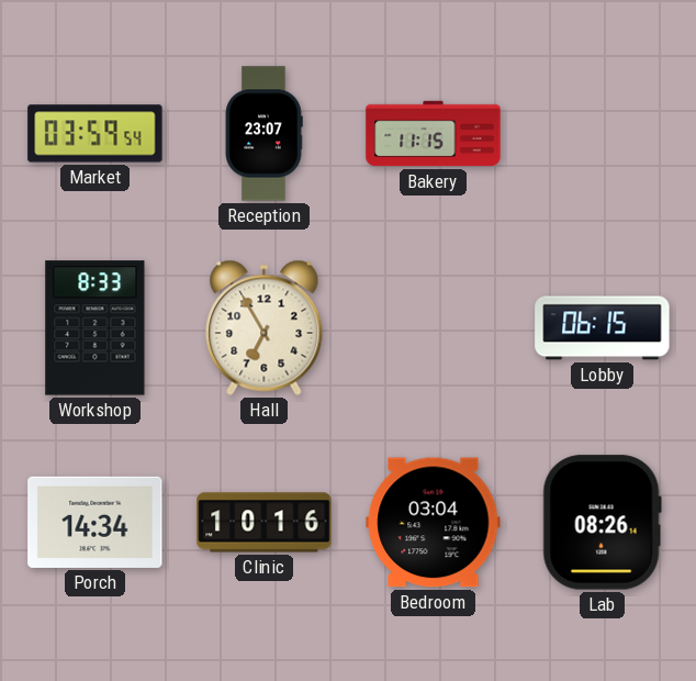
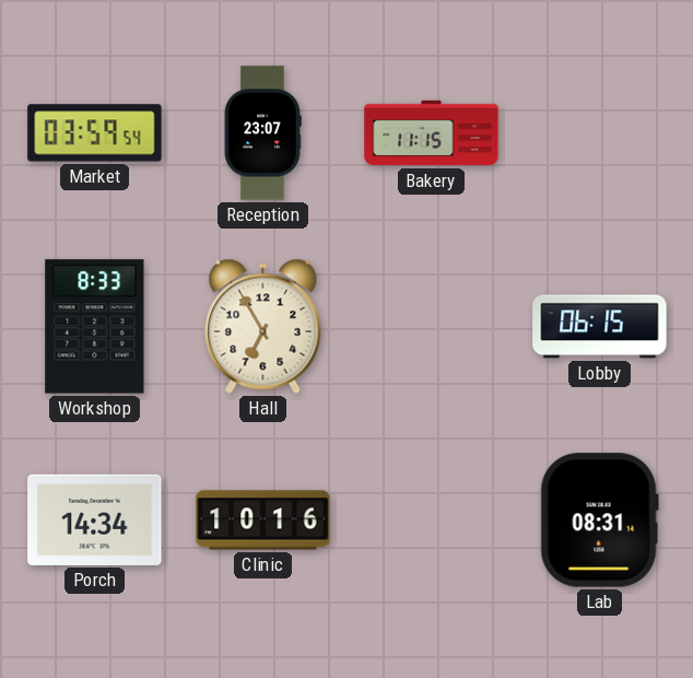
Bedroom: 03:04 -> none
Lab: 08:26 -> 08:31
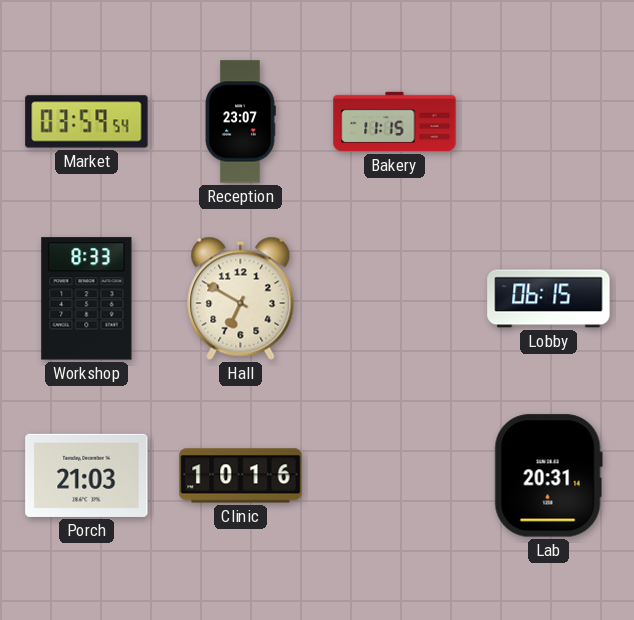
Hall: 6:55 -> 6:50
Porch: 14:34 -> 21:03
Lab: 08:31 -> 20:31
